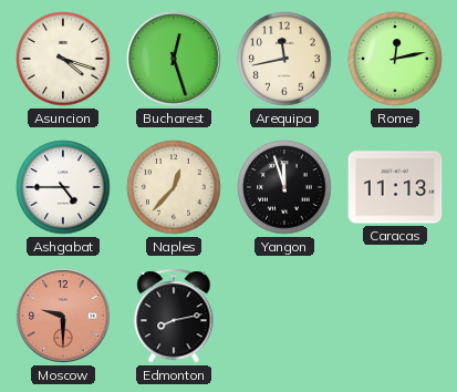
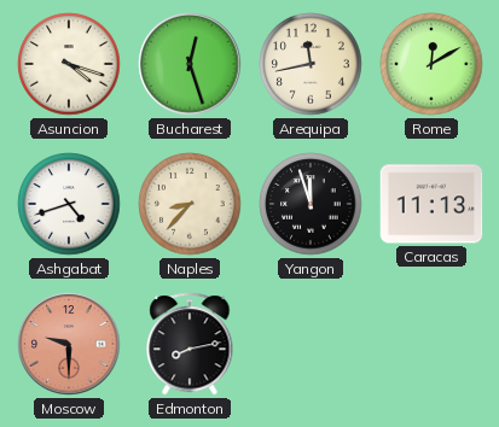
Rome: 12:13 -> 12:10
Ashgabat: 4:45 -> 4:42
Naples: 12:37 -> 8:37
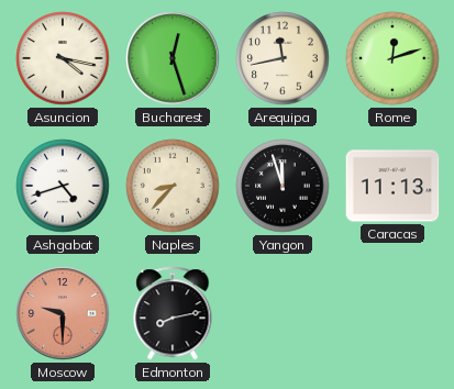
Asuncion: 4:18 -> 4:17
Rome: 12:10 -> 12:12
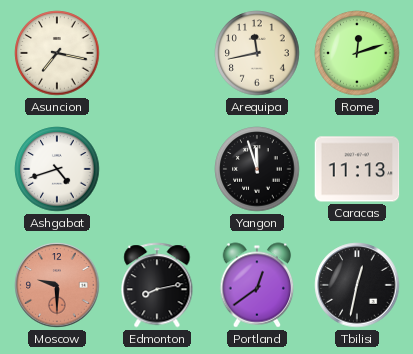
Asuncion: 4:17 -> 7:17
Bucharest: 12:27 -> none
Naples: 8:37 -> none
Portland: none -> 12:39
Tbilisi: none -> 12:32
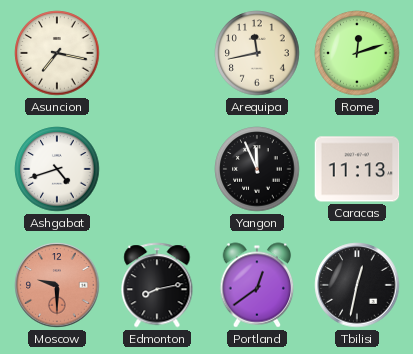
Yangon: 11:57 -> 11:56
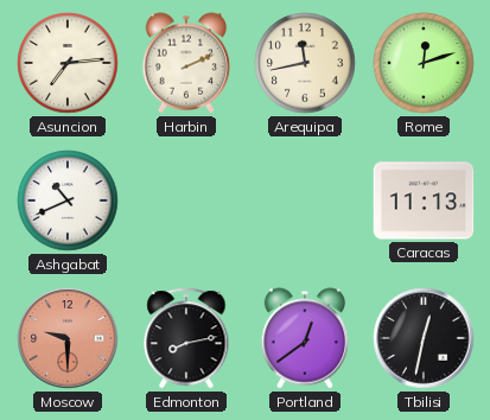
Asuncion: 7:17 -> 7:14
Harbin: none -> 2:11
Ashgabat: 4:42 -> 10:41
Yangon: 11:56 -> none
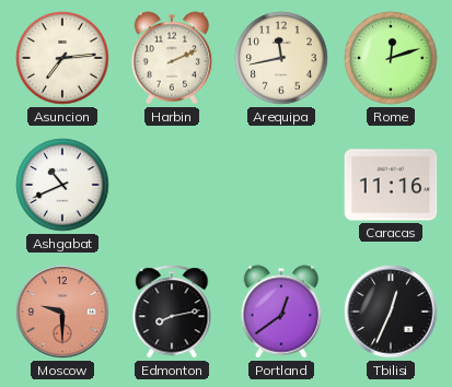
Caracas: 11:13 -> 11:16
Tbilisi: 12:32 -> 12:34
